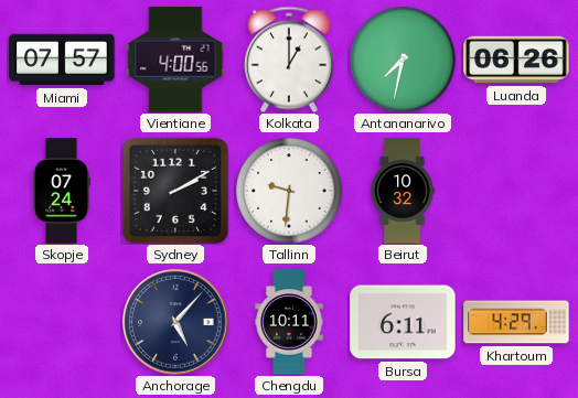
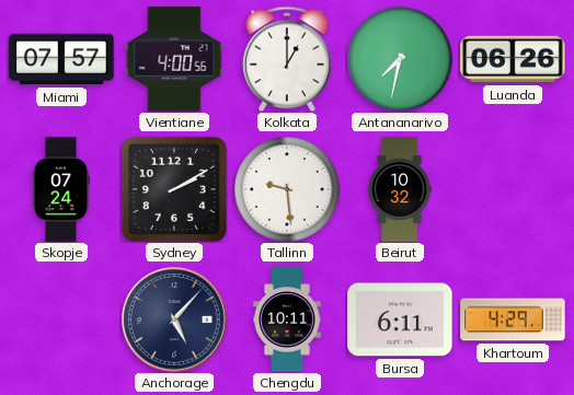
Tallinn: 9:31 -> 9:29
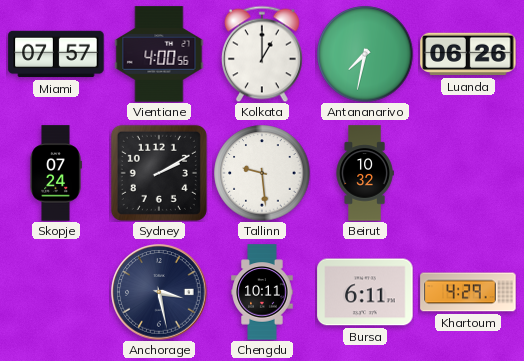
Anchorage: 5:07 -> 3:28
